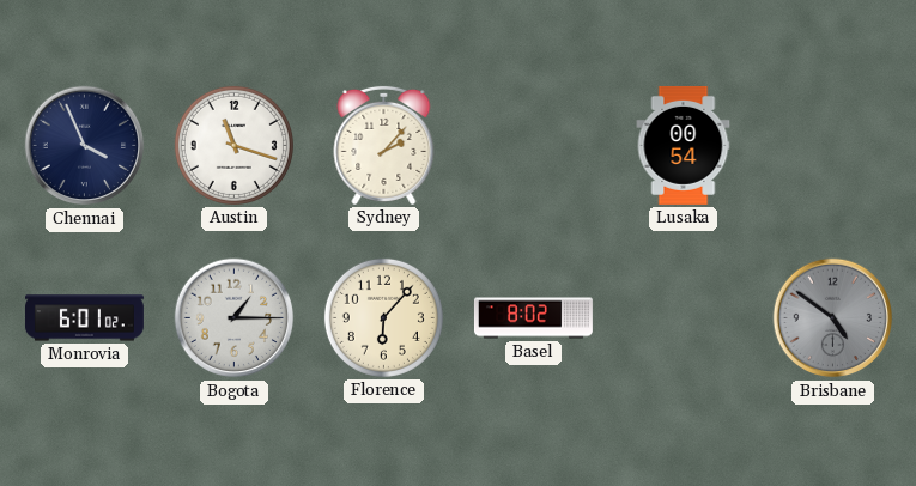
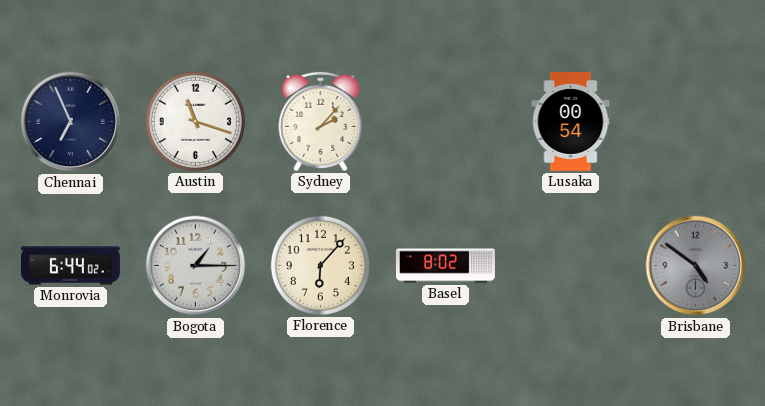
Chennai: 3:56 -> 6:56
Monrovia: 6:01 -> 6:44
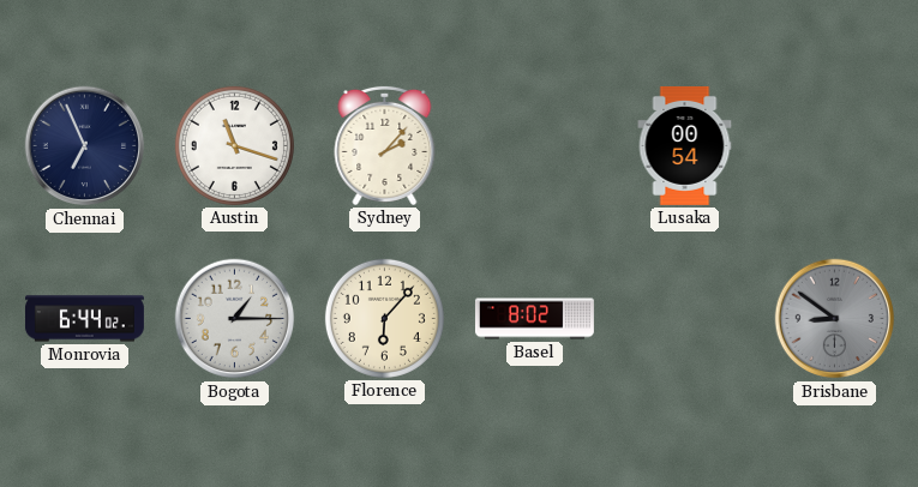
Brisbane: 4:51 -> 8:51
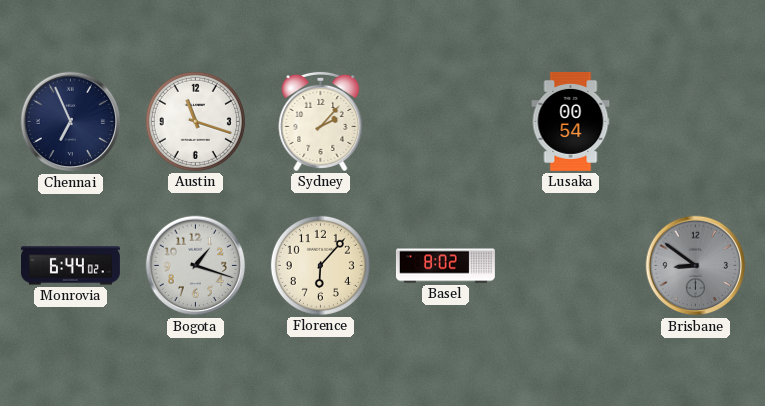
Bogota: 1:15 -> 1:18
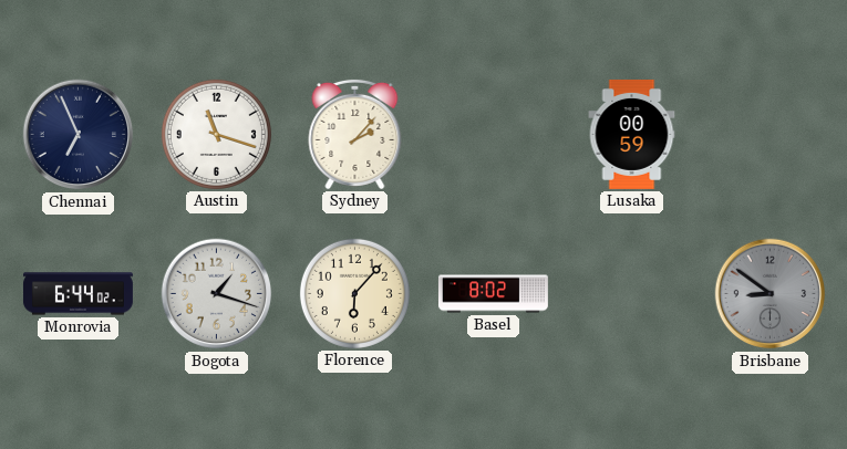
Lusaka: 00:54 -> 00:59
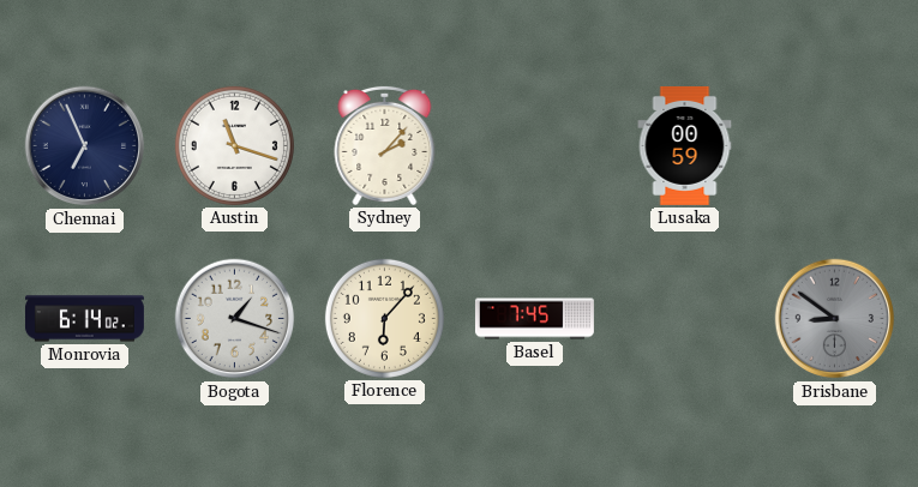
Monrovia: 6:44 -> 6:14
Basel: 8:02 -> 7:45
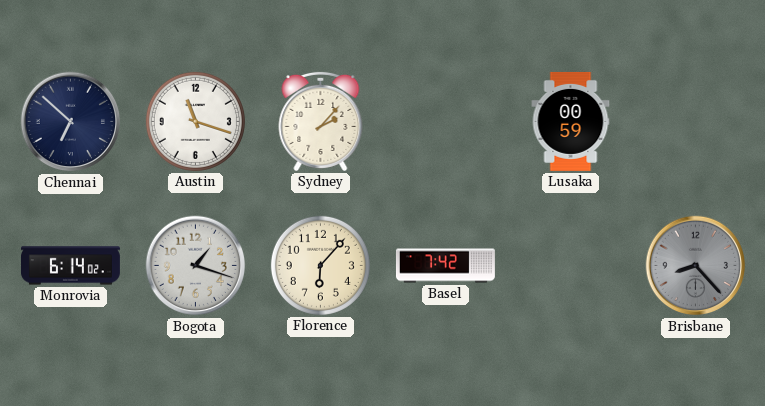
Chennai: 6:56 -> 6:52
Basel: 7:45 -> 7:42
Brisbane: 8:51 -> 8:23
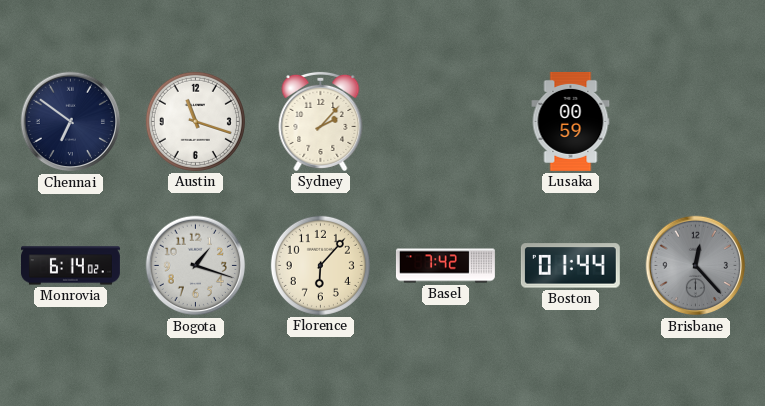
Chennai: 6:52 -> 6:51
Boston: none -> 01:44
Brisbane: 8:23 -> 12:23
